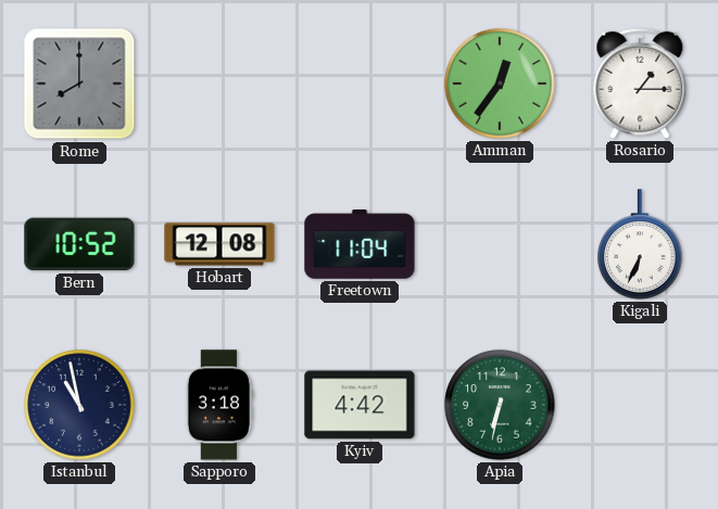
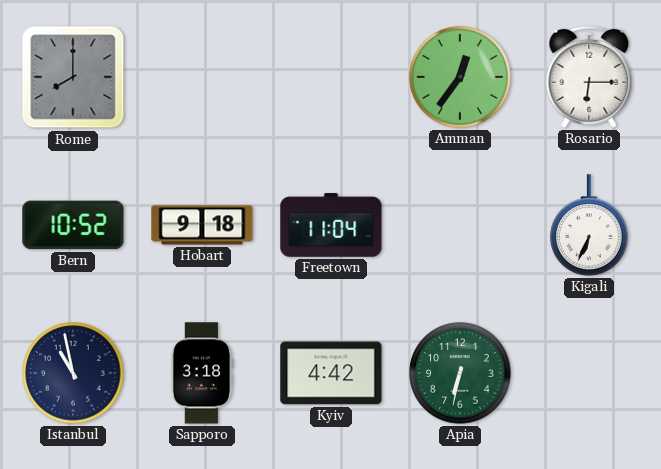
Rosario: 1:15 -> 6:15
Hobart: 12:08 -> 9:18
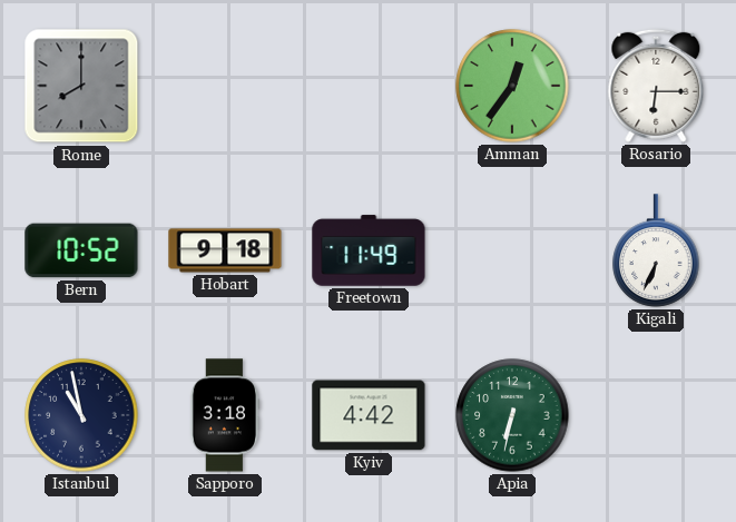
Freetown: 11:04 -> 11:49
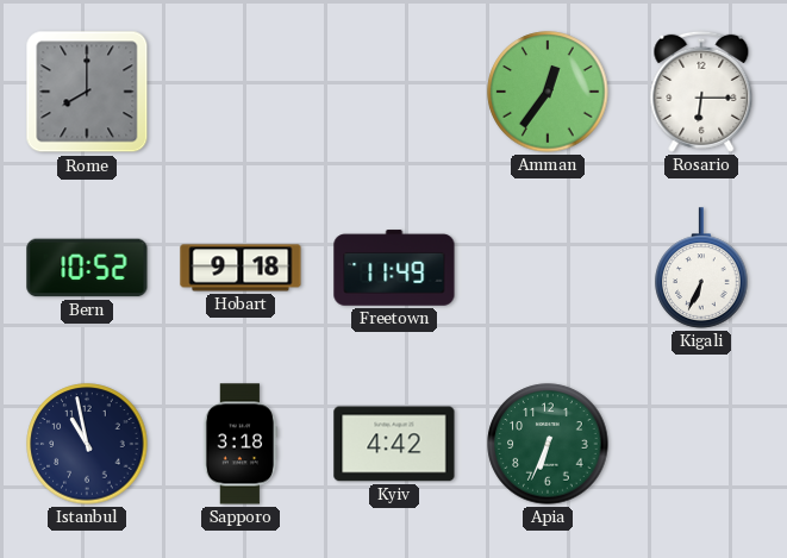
Apia: 6:32 -> 6:34
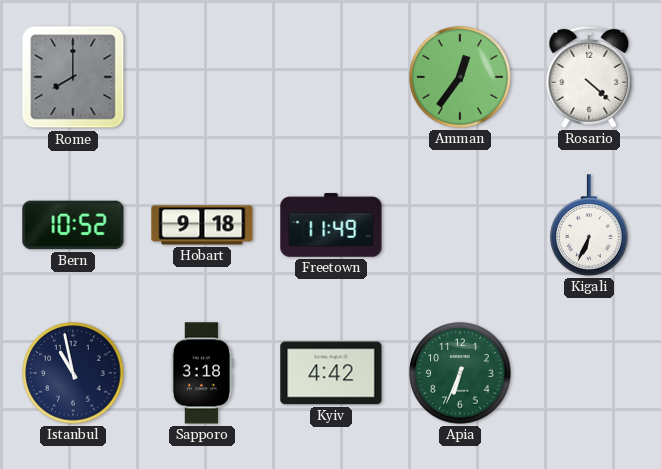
Rosario: 6:15 -> 4:22
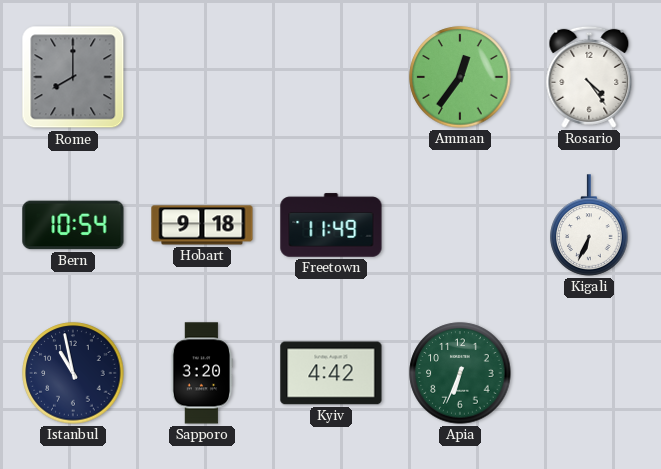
Rosario: 4:22 -> 4:24
Bern: 10:52 -> 10:54
Sapporo: 3:18 -> 3:20
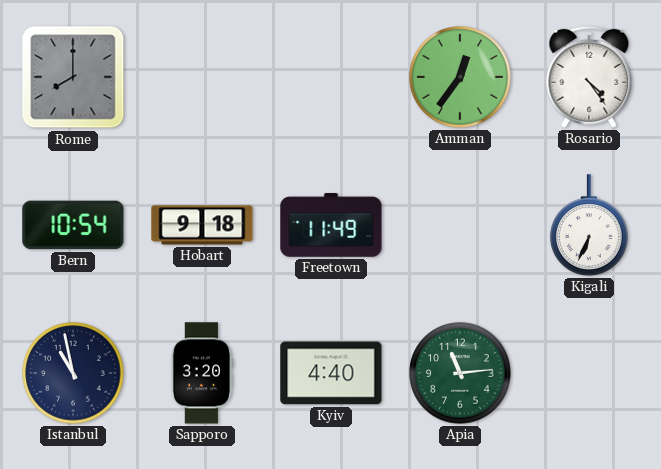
Kyiv: 4:42 -> 4:40
Apia: 6:34 -> 11:14
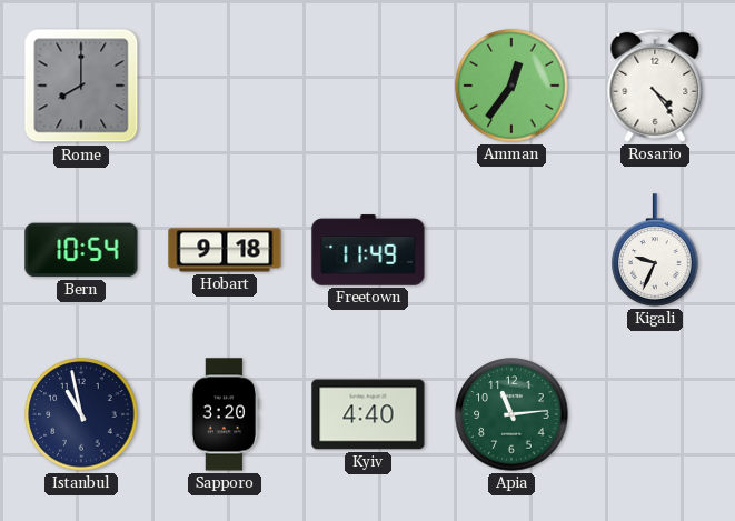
Kigali: 6:34 -> 9:34
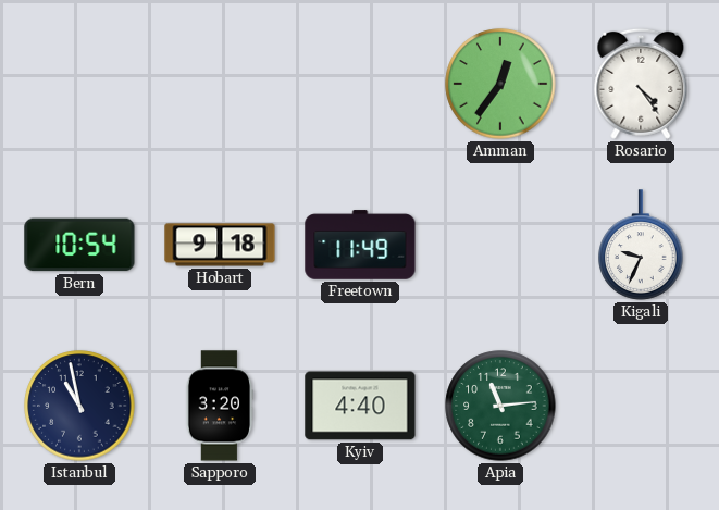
Rome: 8:00 -> none
